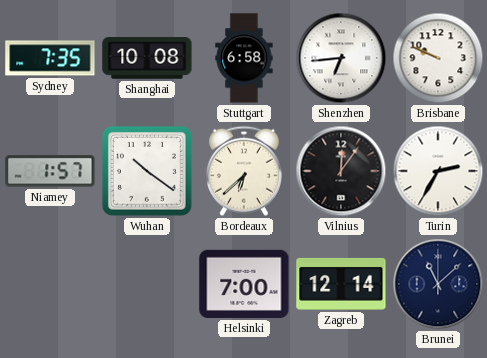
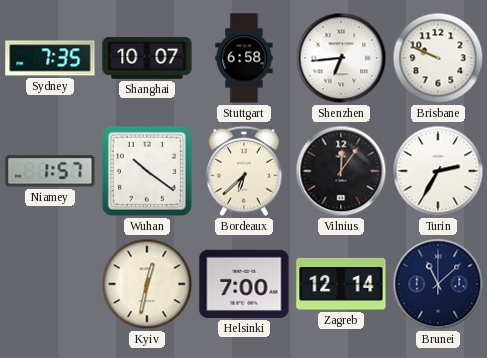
Shanghai: 10:08 -> 10:07
Kyiv: none -> 12:32
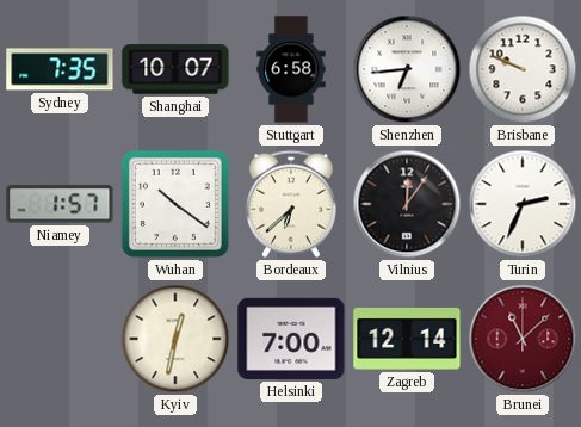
Turin: 2:35 -> 2:34
Brunei dial: navy -> burgundy
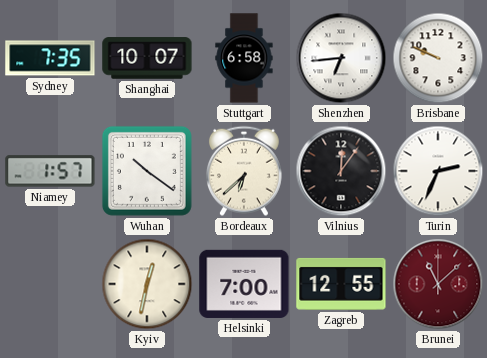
Zagreb: 12:14 -> 12:55
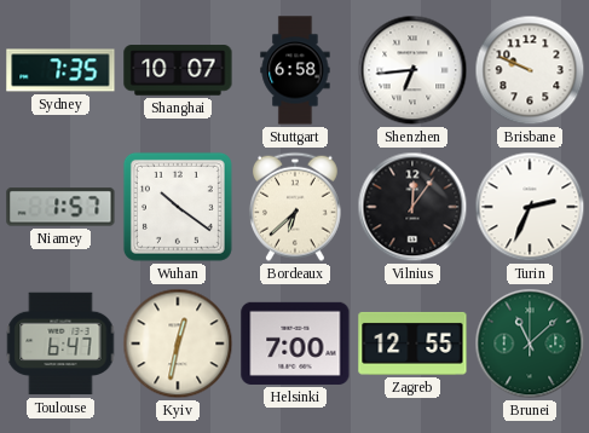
Toulouse: none -> 6:47
Brunei dial: burgundy -> green
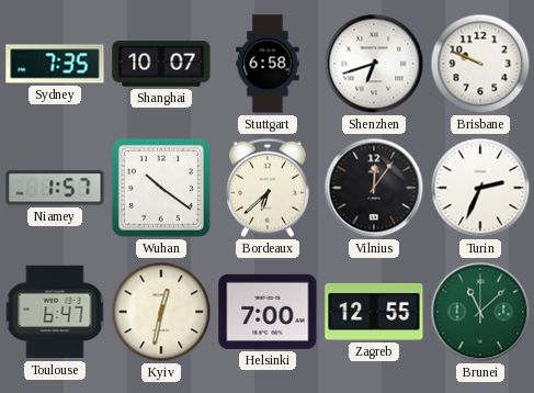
Shenzhen: 6:44 -> 6:42
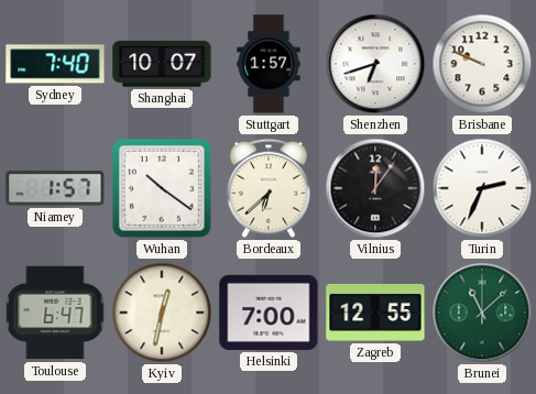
Sydney: 7:35 -> 7:40
Stuttgart: 6:58 -> 1:57
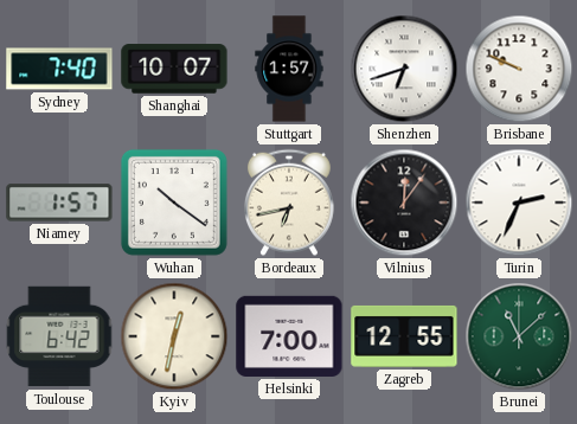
Bordeaux: 6:38 -> 6:43
Toulouse: 6:47 -> 6:42
